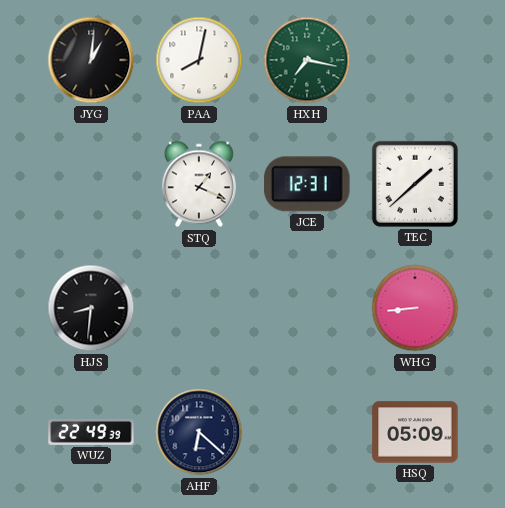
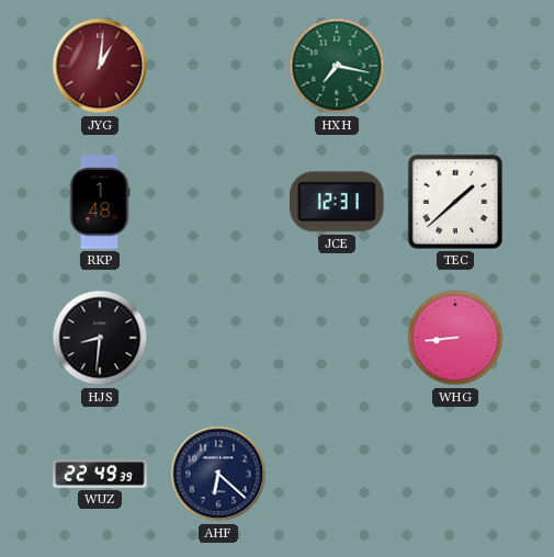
JYG dial: black -> burgundy
PAA: 8:02 -> none
RKP: none -> 1:48
STQ: 1:19 -> none
HSQ: 05:09 -> none
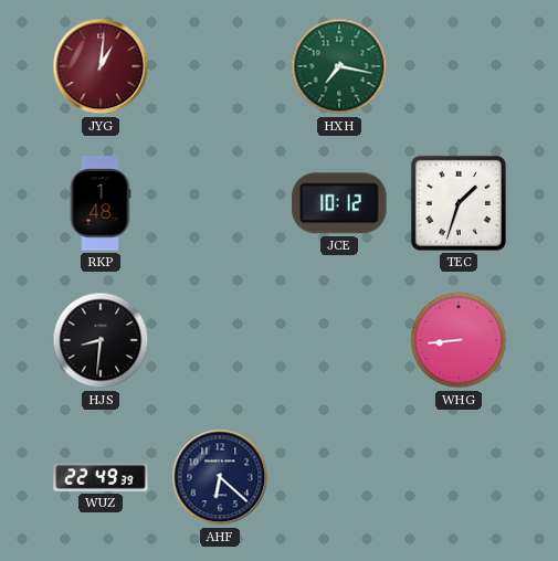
JCE: 12:31 -> 10:12
TEC: 1:38 -> 1:33
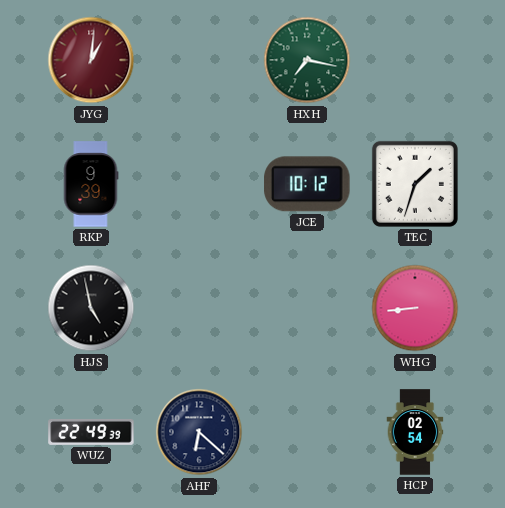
RKP: 1:48 -> 9:39
HJS: 8:31 -> 4:58
HCP: none -> 02:54
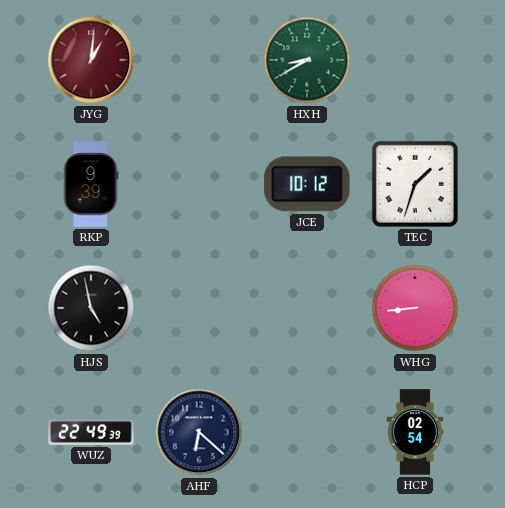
HXH: 7:17 -> 8:40
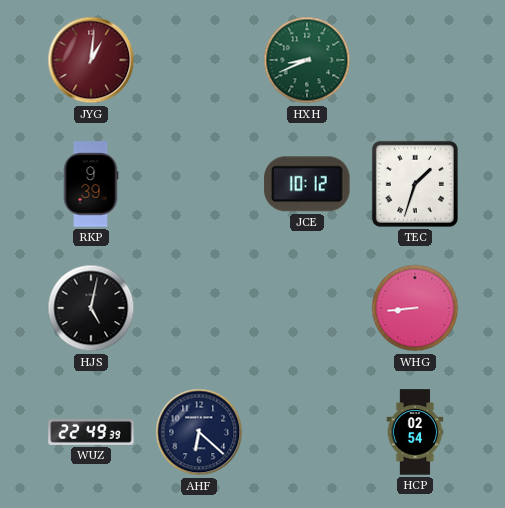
HXH: 8:40 -> 8:41
HJS: 4:58 -> 5:02
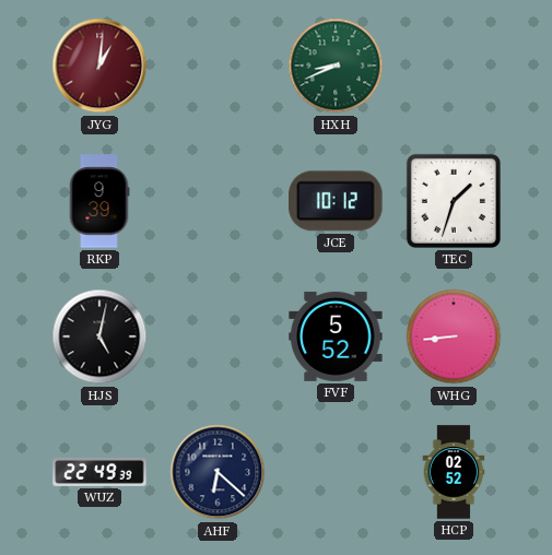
FVF: none -> 5:52
HCP: 02:54 -> 02:52
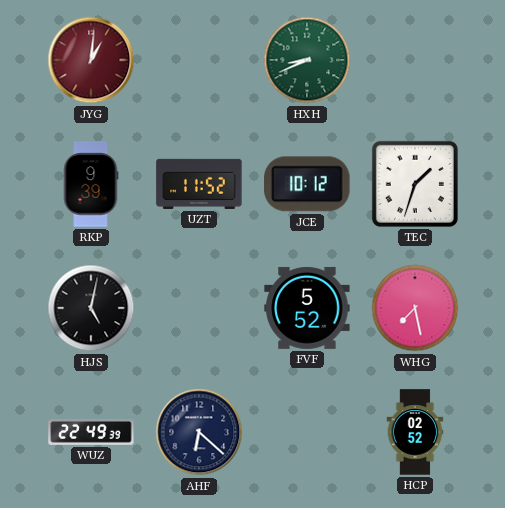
UZT: none -> 11:52
WHG: 8:44 -> 7:28
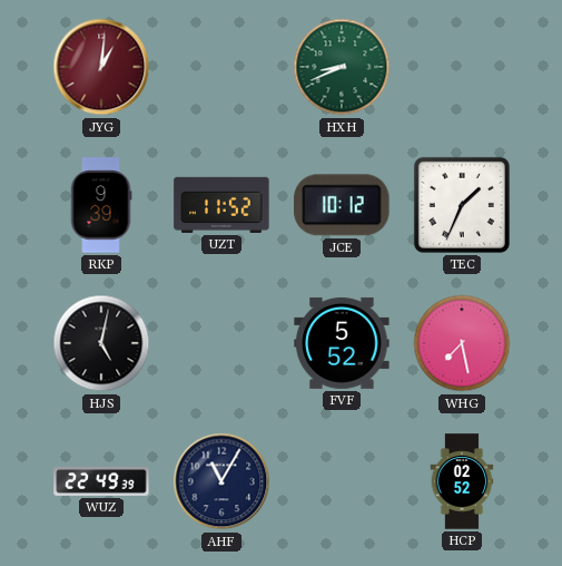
TEC: 1:33 -> 1:34
AHF: 6:22 -> 11:05
